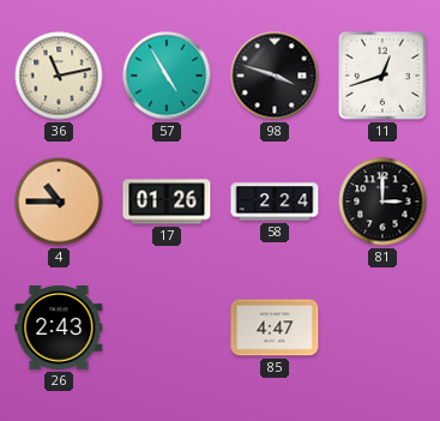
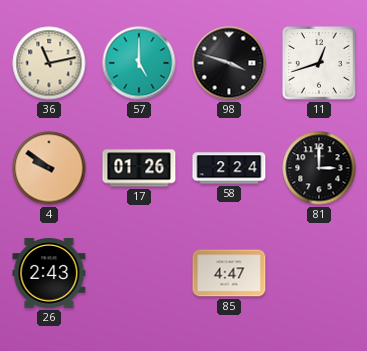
57: 4:55 -> 5:00
4: 10:45 -> 9:51
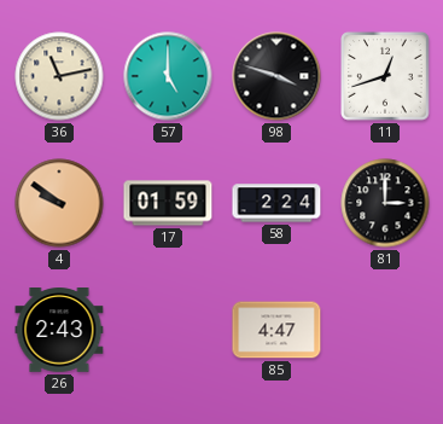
17: 01:26 -> 01:59
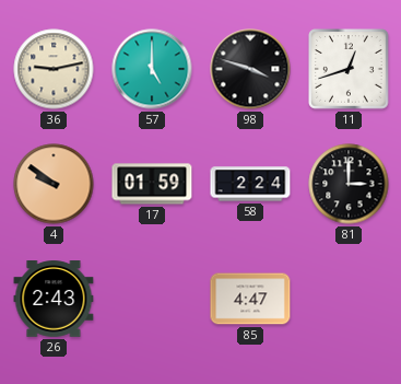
36: 11:13 -> 9:13
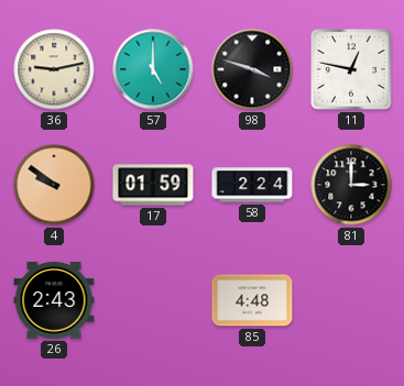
11: 12:42 -> 12:47
85: 4:47 -> 4:48
